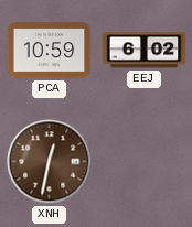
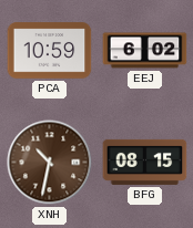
XNH: 12:32 -> 10:32
BFG: none -> 08:15
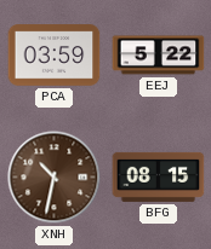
PCA: 10:59 -> 03:59
EEJ: 6:02 -> 5:22
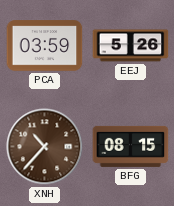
EEJ: 5:22 -> 5:26
XNH: 10:32 -> 10:37
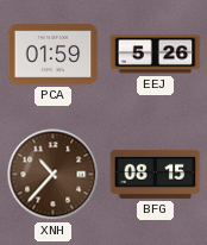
PCA: 03:59 -> 01:59
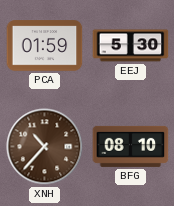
EEJ: 5:26 -> 5:30
BFG: 08:15 -> 08:10
